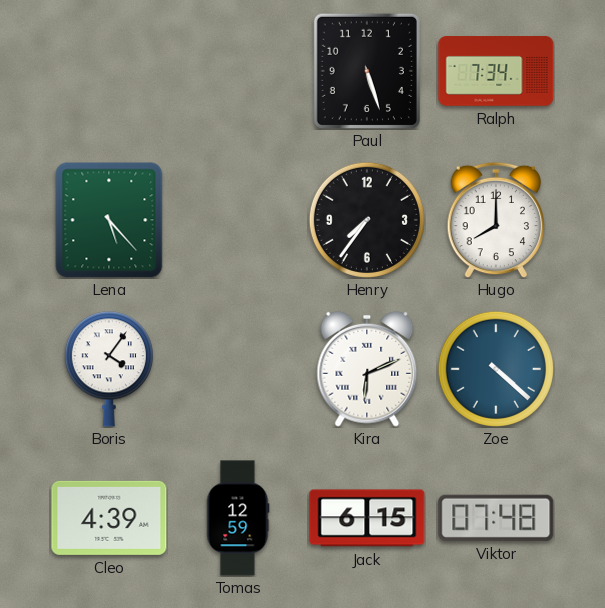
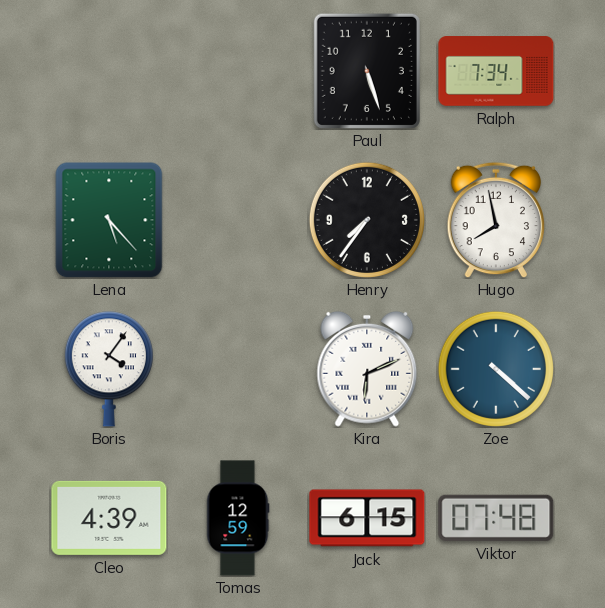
Hugo: 8:00 -> 7:58
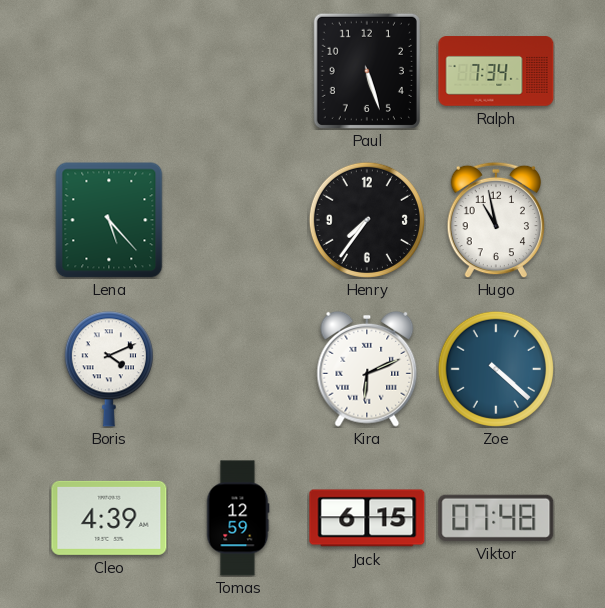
Hugo: 7:58 -> 10:58
Boris: 4:06 -> 4:11
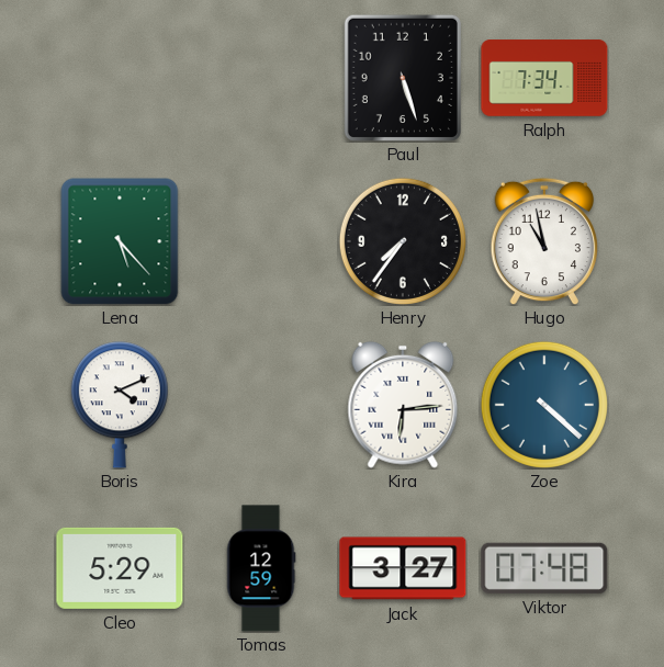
Kira: 6:11 -> 6:14
Cleo: 4:39 -> 5:29
Jack: 6:15 -> 3:27
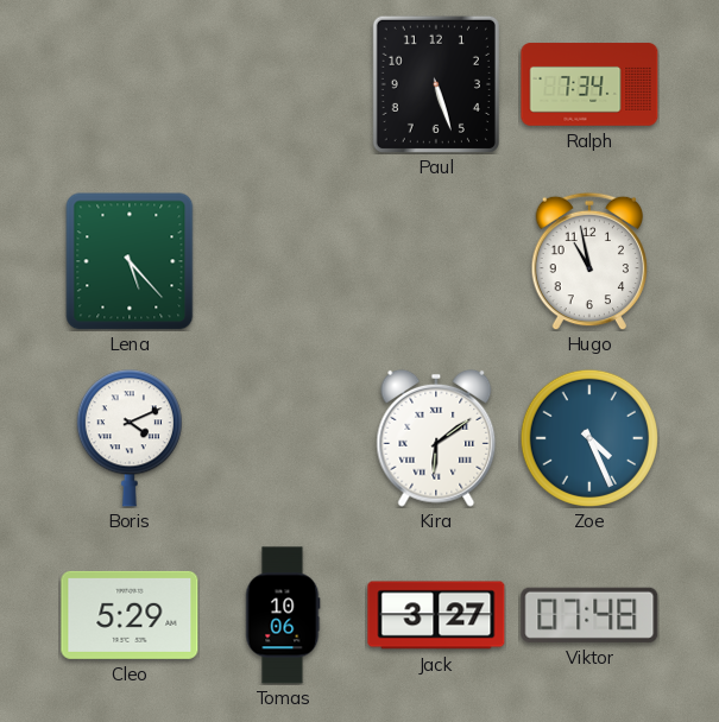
Henry: 7:36 -> none
Kira: 6:14 -> 6:09
Zoe: 4:22 -> 4:26
Tomas: 12:59 -> 10:06
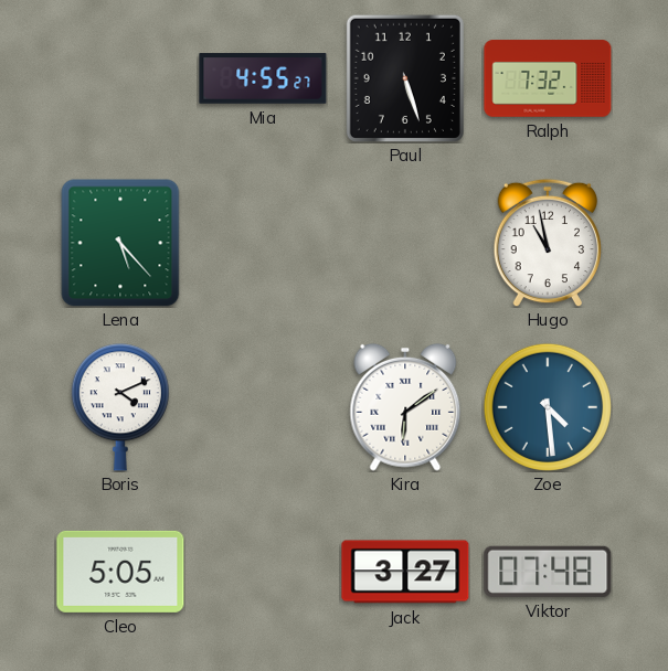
Mia: none -> 4:55
Ralph: 7:34 -> 7:32
Zoe: 4:26 -> 4:29
Cleo: 5:29 -> 5:05
Tomas: 10:06 -> none
